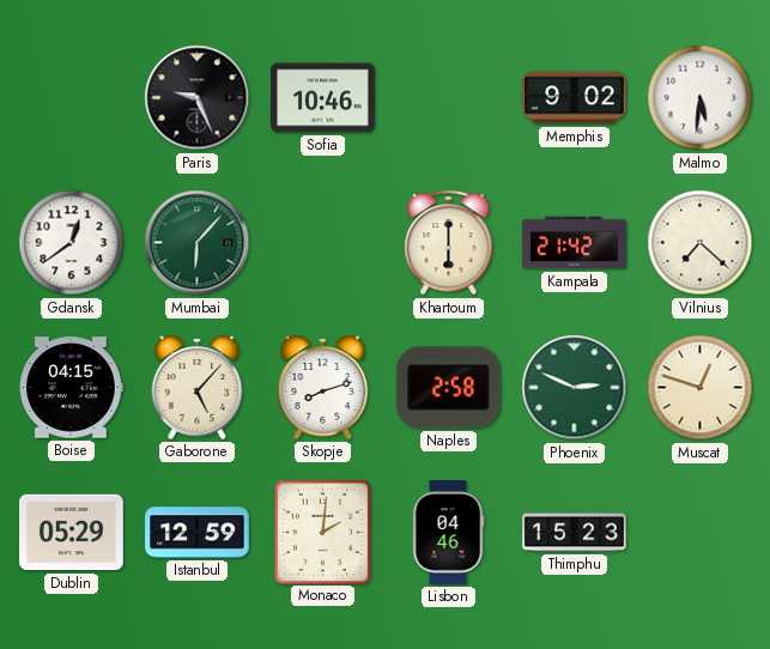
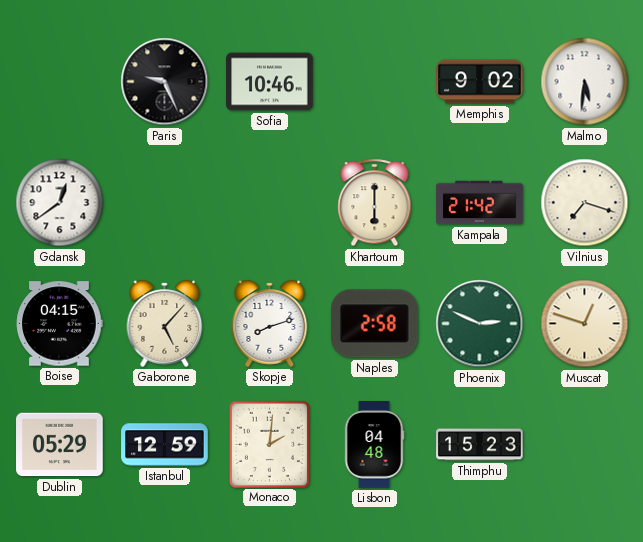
Mumbai: 6:07 -> none
Vilnius: 7:22 -> 7:18
Lisbon: 04:46 -> 04:48
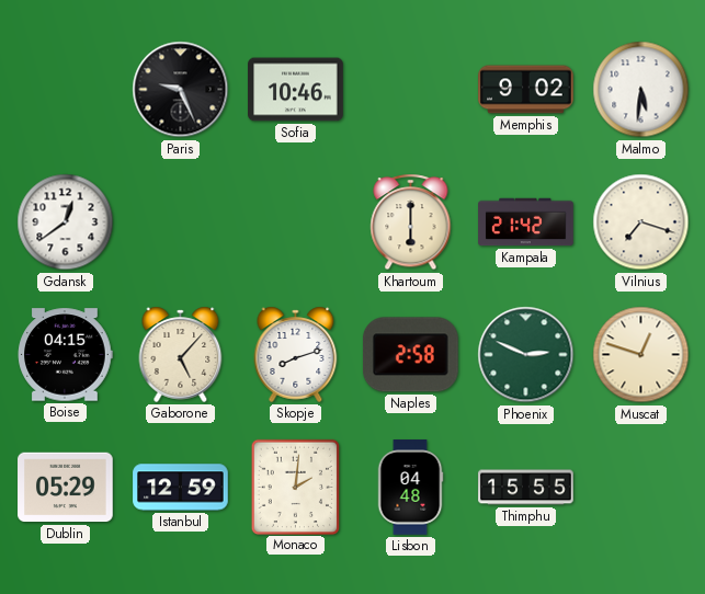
Thimphu: 15:23 -> 15:55
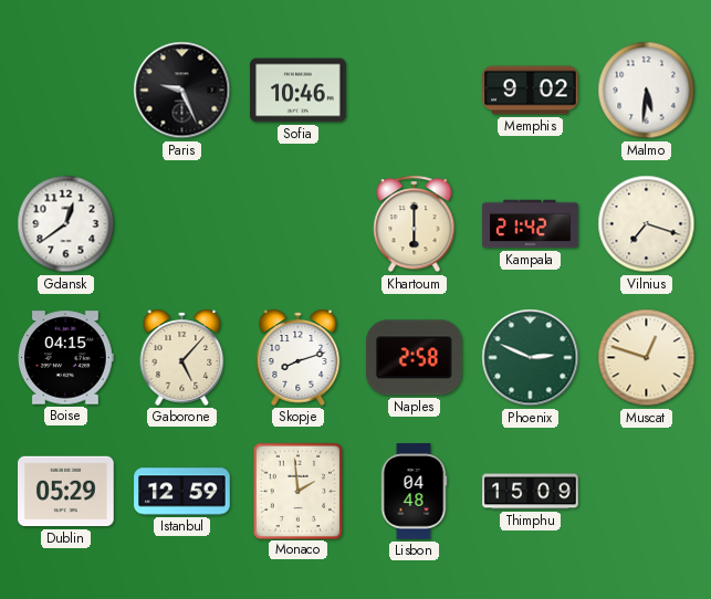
Monaco: 2:01 -> 1:59
Thimphu: 15:55 -> 15:09
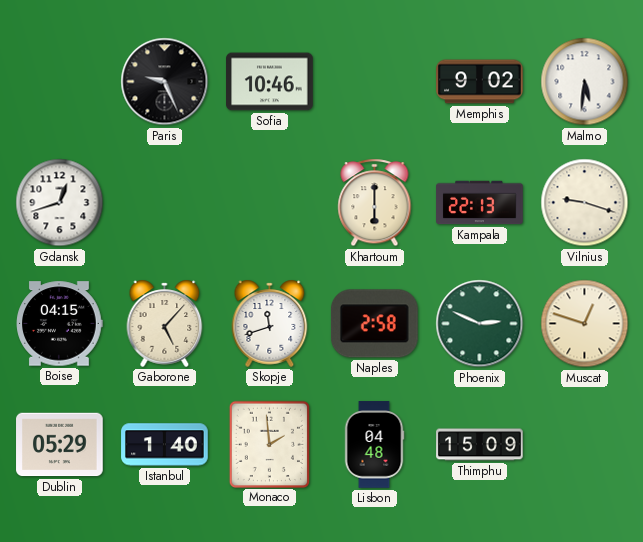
Gdansk: 12:39 -> 12:42
Kampala: 21:42 -> 22:13
Vilnius: 7:18 -> 9:18
Skopje: 8:12 -> 11:42
Istanbul: 12:59 -> 1:40
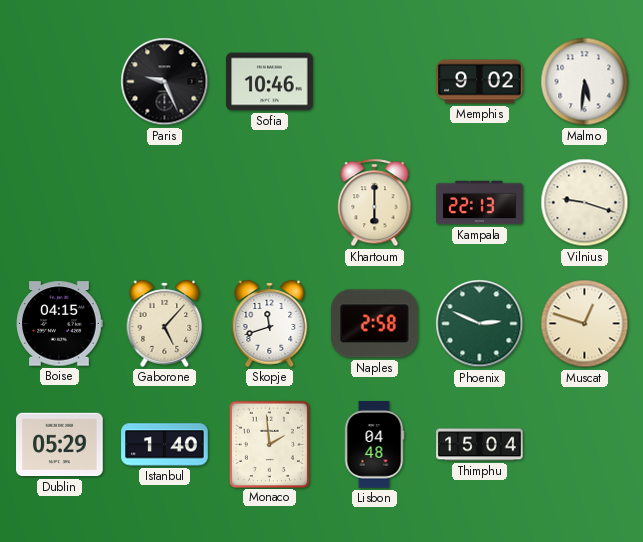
Gdansk: 12:42 -> none
Thimphu: 15:09 -> 15:04
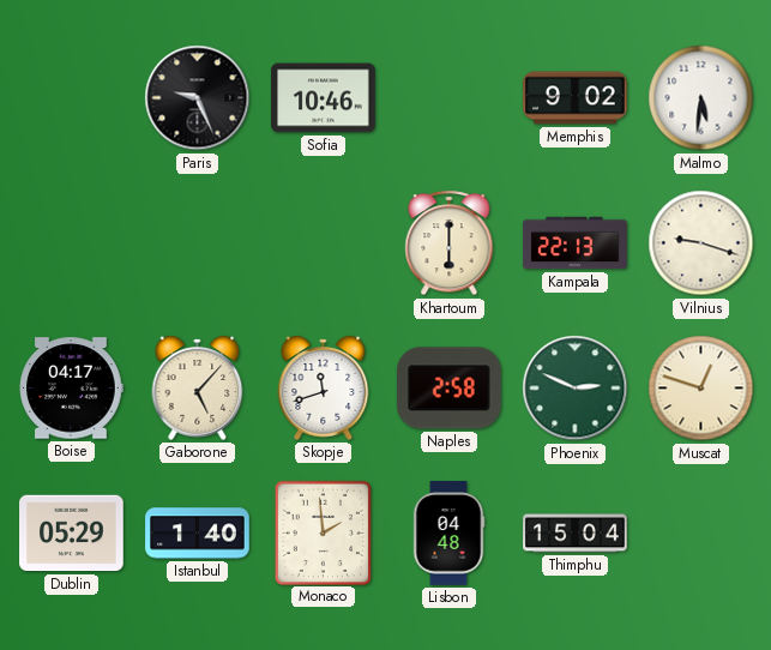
Boise: 04:15 -> 04:17
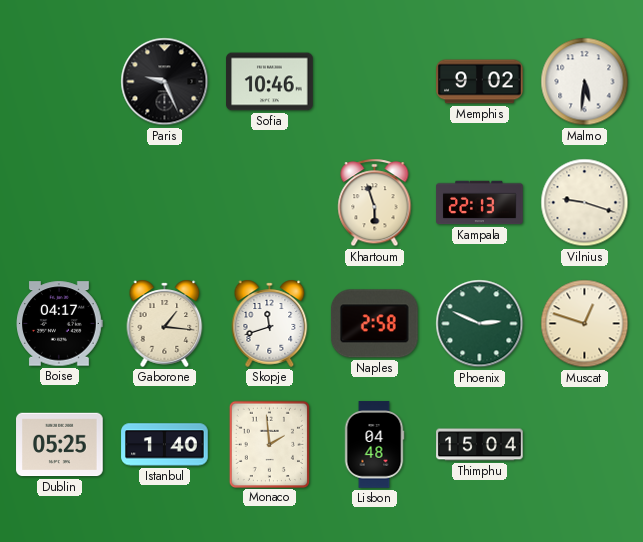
Khartoum: 6:00 -> 5:57
Gaborone: 5:07 -> 1:16
Dublin: 05:29 -> 05:25
